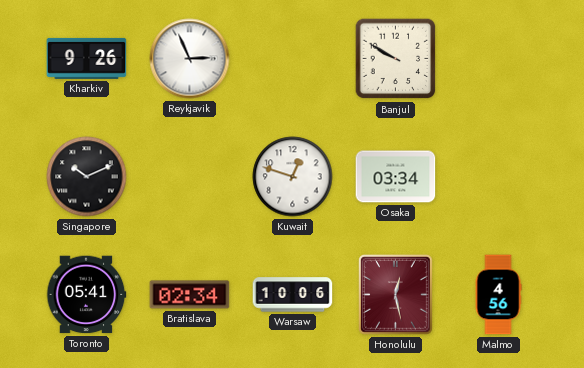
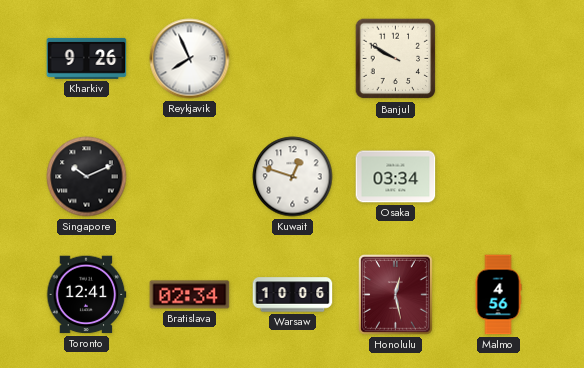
Reykjavik: 2:56 -> 7:56
Toronto: 05:41 -> 12:41
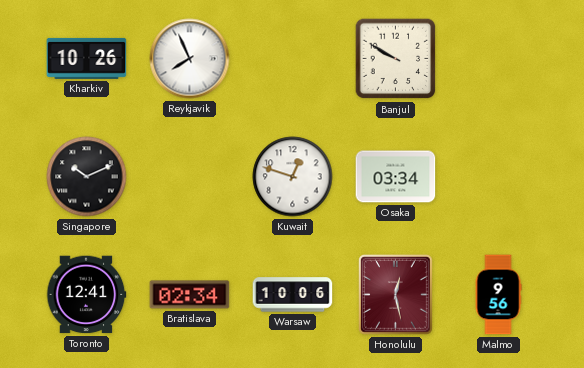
Kharkiv: 9:26 -> 10:26
Malmo: 4:56 -> 9:56
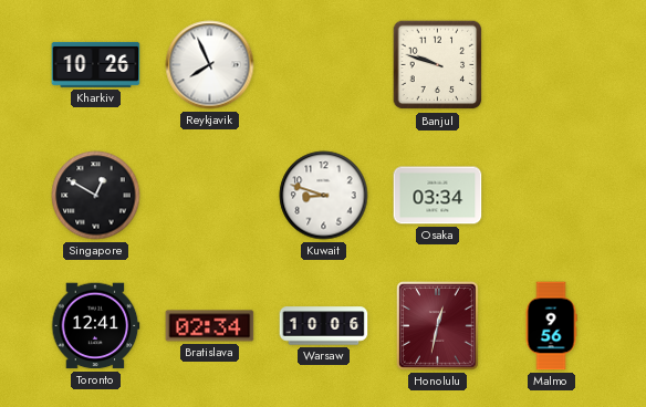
Banjul: 9:50 -> 9:48
Singapore: 10:11 -> 12:50
Kuwait: 12:48 -> 8:48
Honolulu: 12:28 -> 12:32
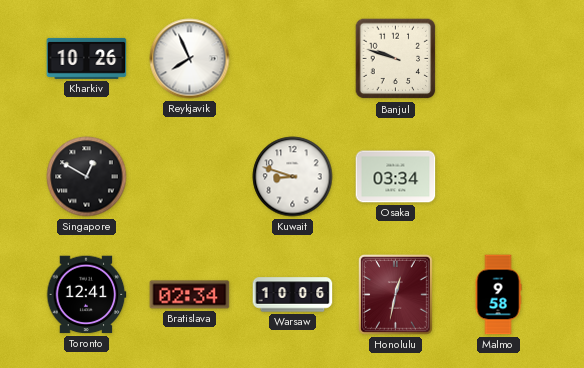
Malmo: 9:56 -> 9:58
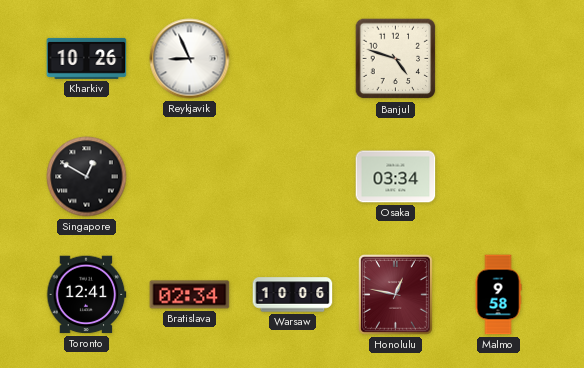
Reykjavik: 7:56 -> 8:56
Banjul: 9:48 -> 4:48
Kuwait: 8:48 -> none
Honolulu: 12:32 -> 12:47
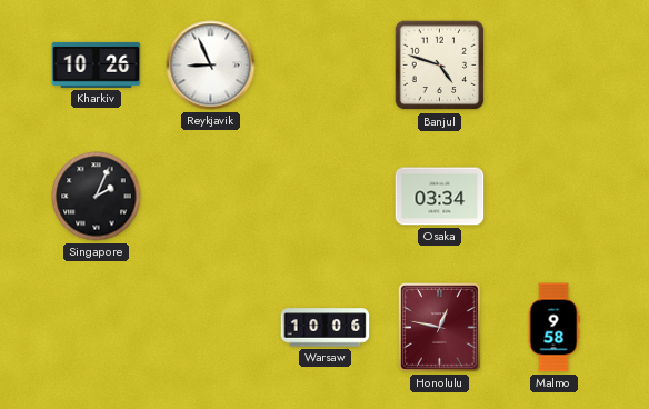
Singapore: 12:50 -> 2:04
Toronto: 12:41 -> none
Bratislava: 02:34 -> none
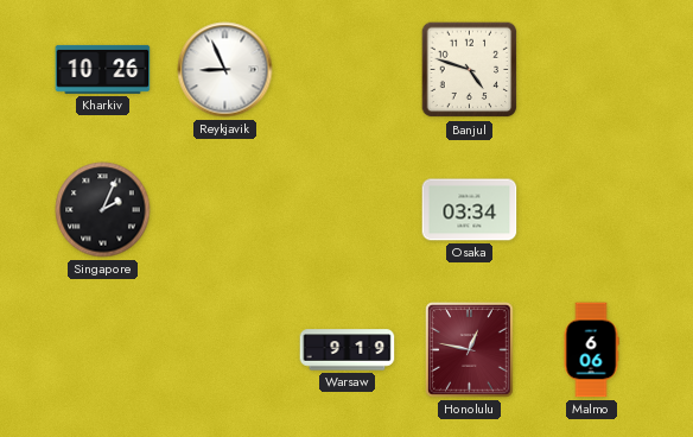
Warsaw: 10:06 -> 9:19
Malmo: 9:58 -> 6:06
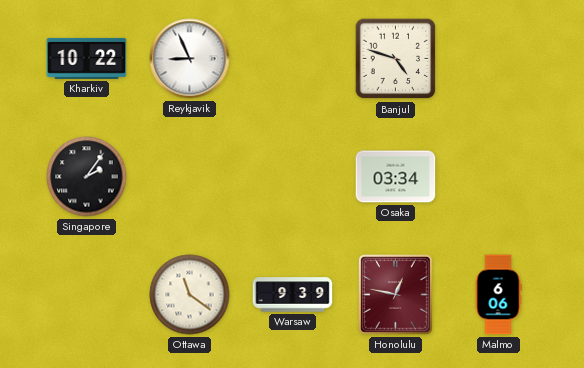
Kharkiv: 10:26 -> 10:22
Singapore: 2:04 -> 2:06
Ottawa: none -> 11:21
Warsaw: 9:19 -> 9:39
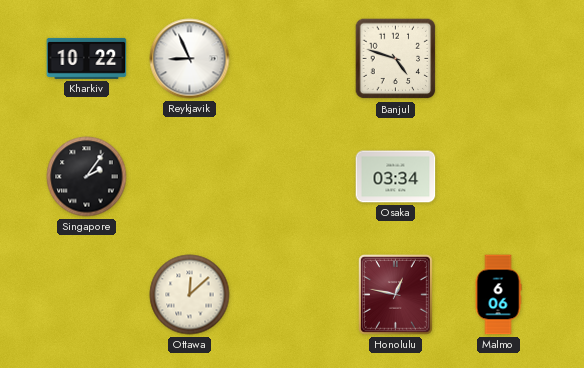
Ottawa: 11:21 -> 12:08
Warsaw: 9:39 -> none
